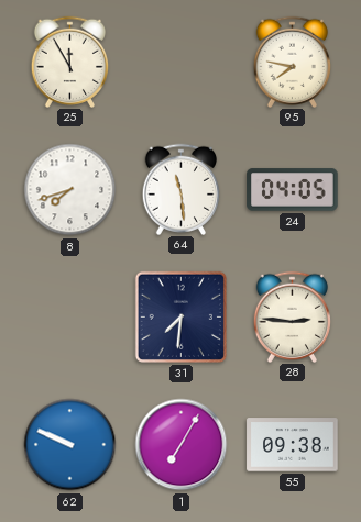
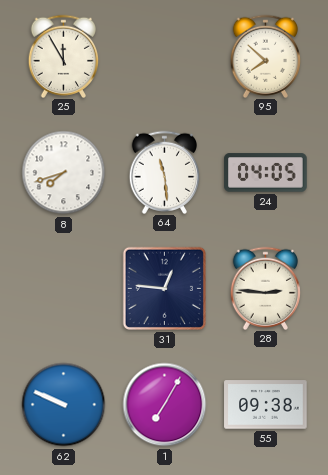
95: 7:47 -> 7:52
31: 7:31 -> 12:46
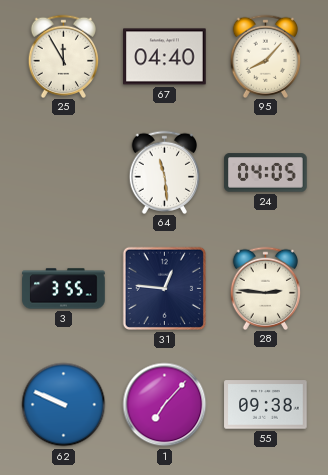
67: none -> 04:40
95: 7:52 -> 8:07
8: 7:42 -> none
3: none -> 3:55
1: 7:05 -> 7:07
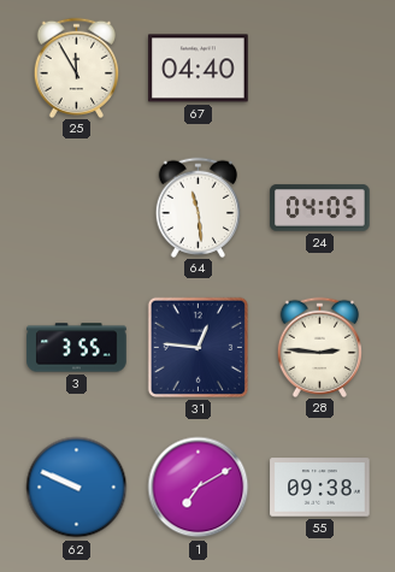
95: 8:07 -> none
1: 7:07 -> 7:10
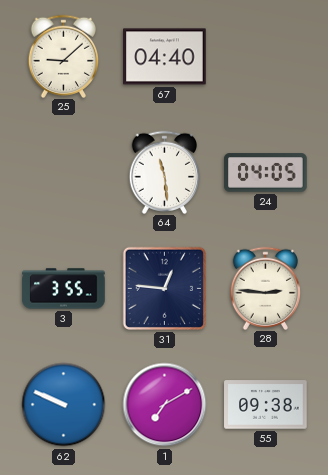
25: 11:55 -> 9:08
